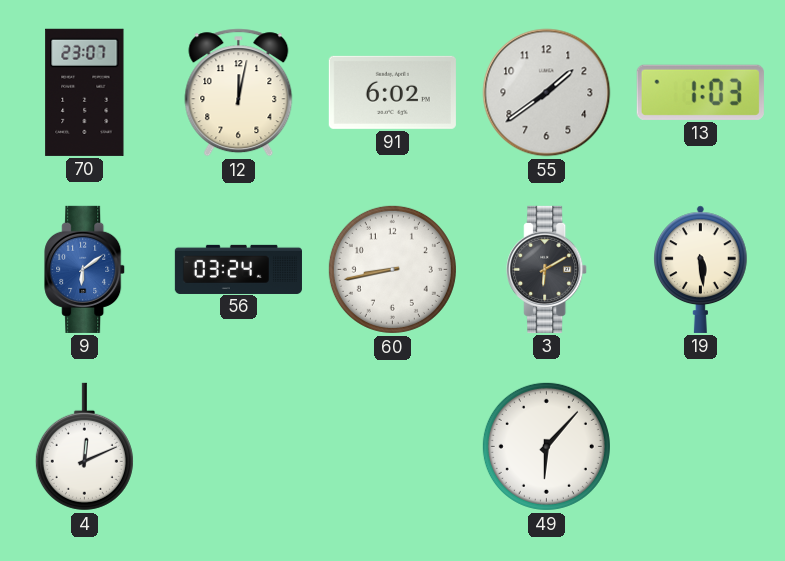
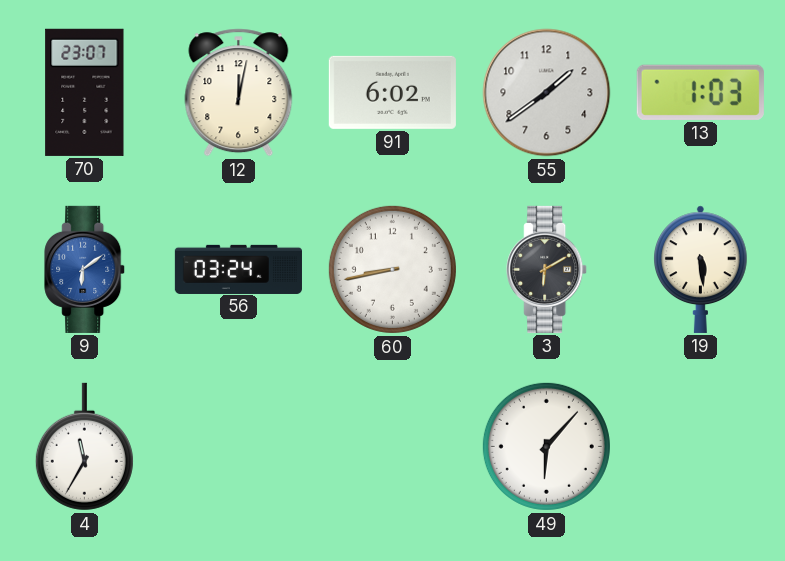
4: 12:11 -> 11:35
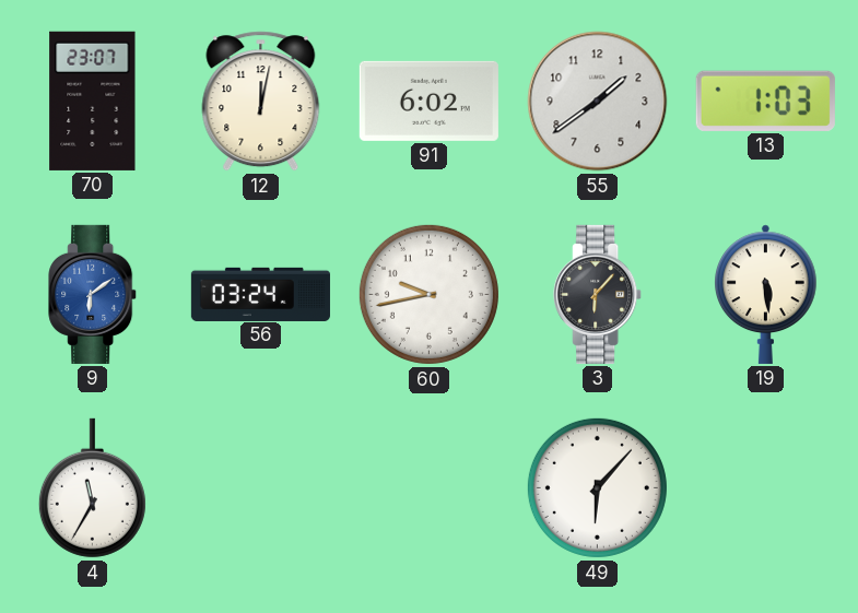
60: 8:43 -> 9:43
3: 6:10 -> 6:07
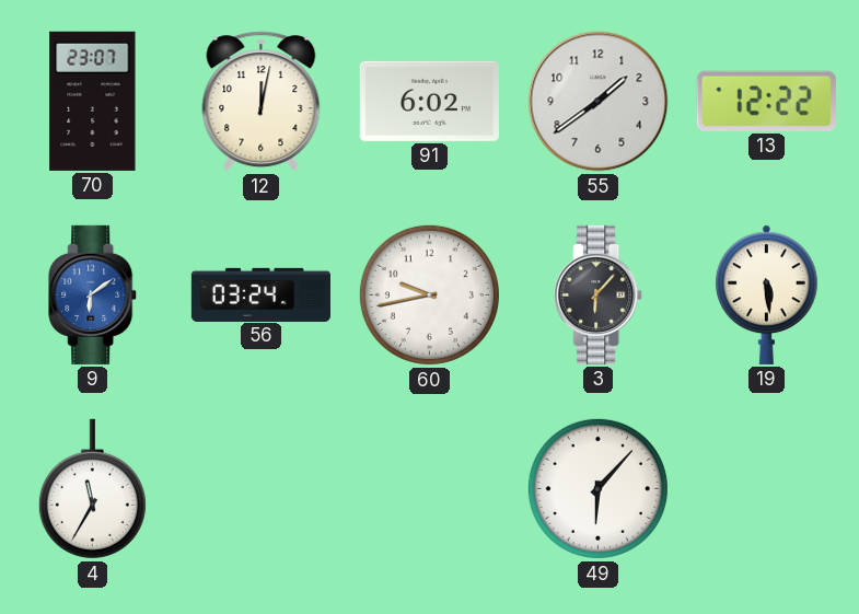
13: 1:03 -> 12:22
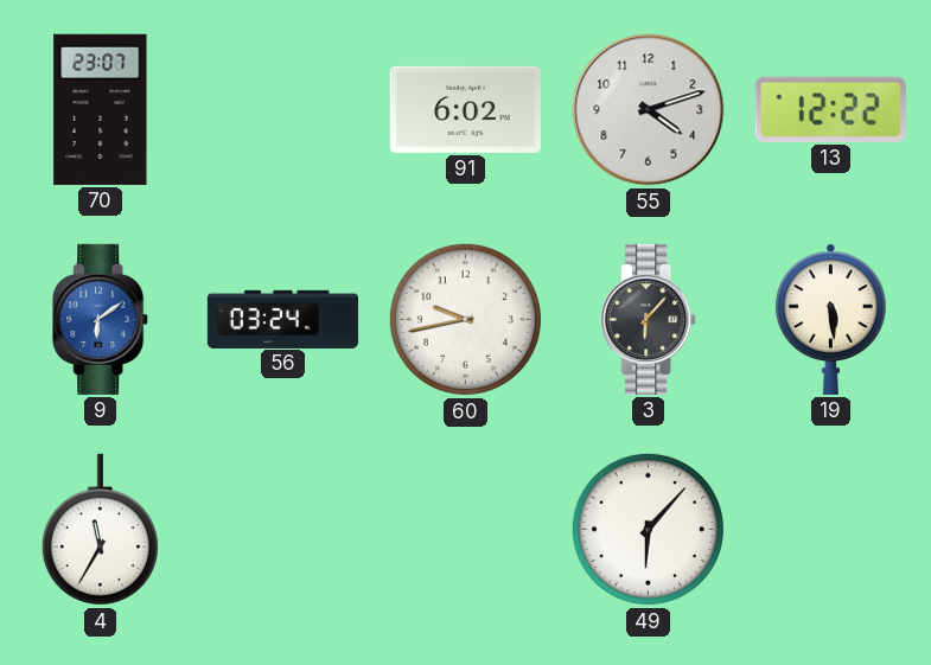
12: 12:02 -> none
55: 1:39 -> 4:12
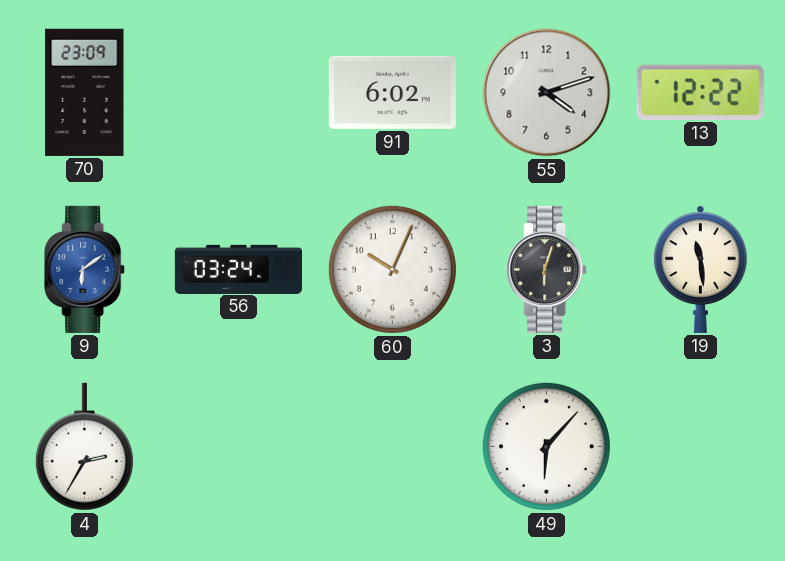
70: 23:07 -> 23:09
60: 9:43 -> 10:04
3: 6:07 -> 6:03
19: 5:29 -> 11:29
4: 11:35 -> 2:35
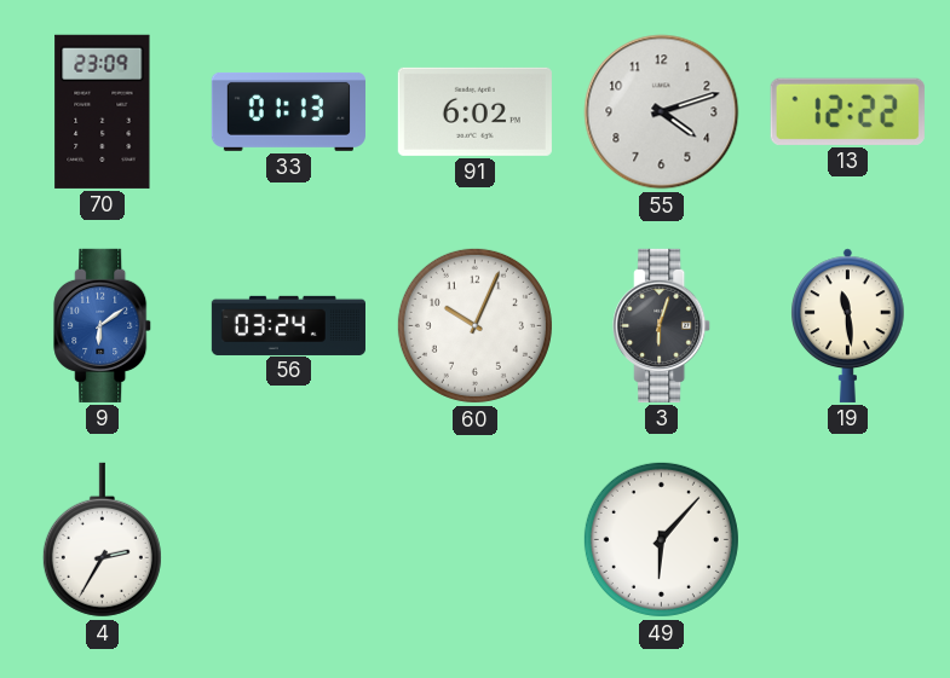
33: none -> 01:13
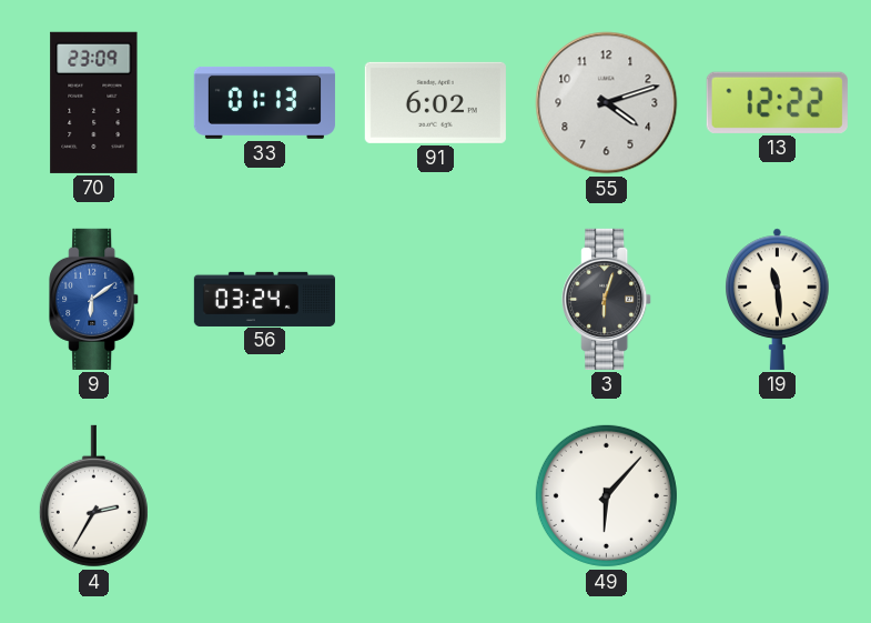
60: 10:04 -> none
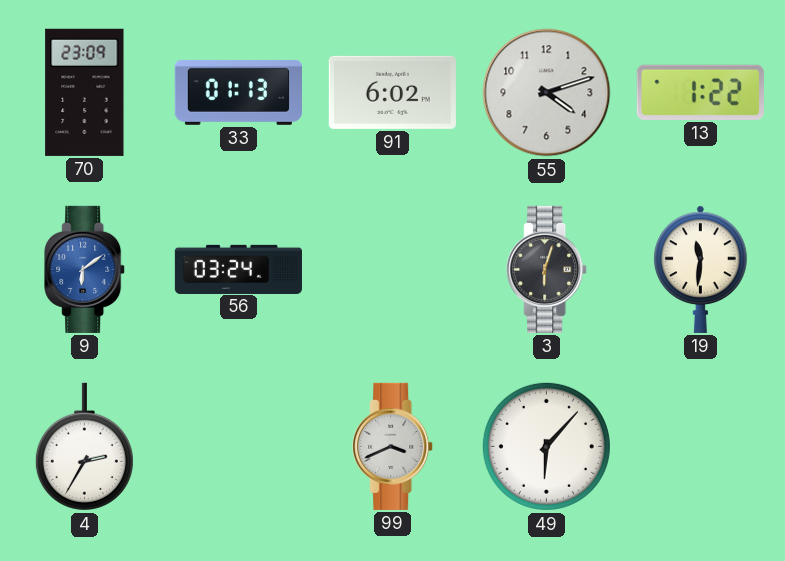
13: 12:22 -> 1:22
19: 11:29 -> 11:31
99: none -> 3:41
